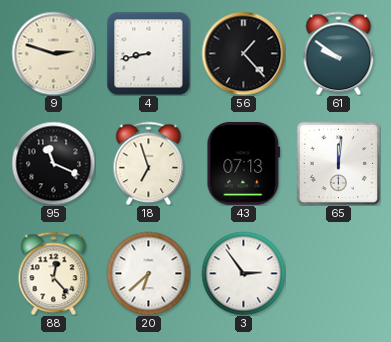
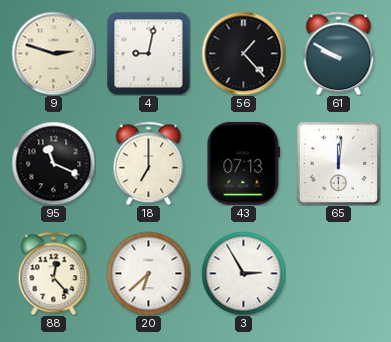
4: 8:43 -> 9:02
61: 9:51 -> 9:50
18: 6:57 -> 7:00
3: 2:54 -> 2:55
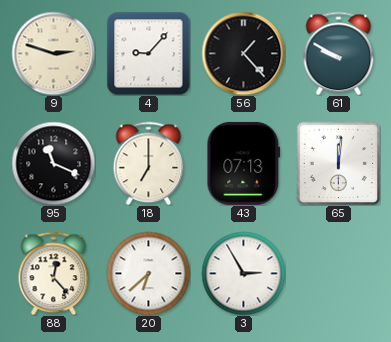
4: 9:02 -> 9:07
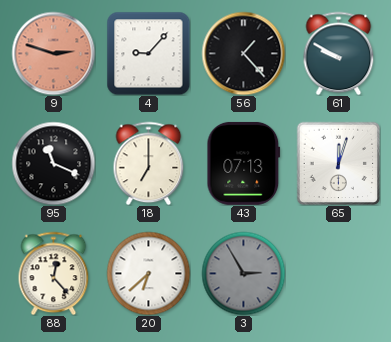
9 dial: cream -> salmon
65: 12:01 -> 12:03
3 dial: white -> grey
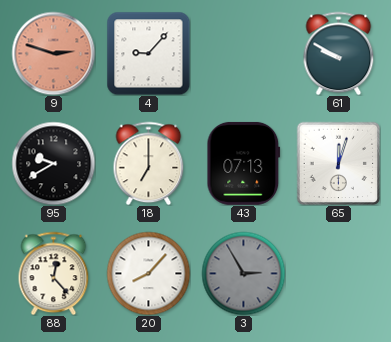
56: 1:23 -> none
95: 11:19 -> 9:40
20: 6:38 -> 8:07
